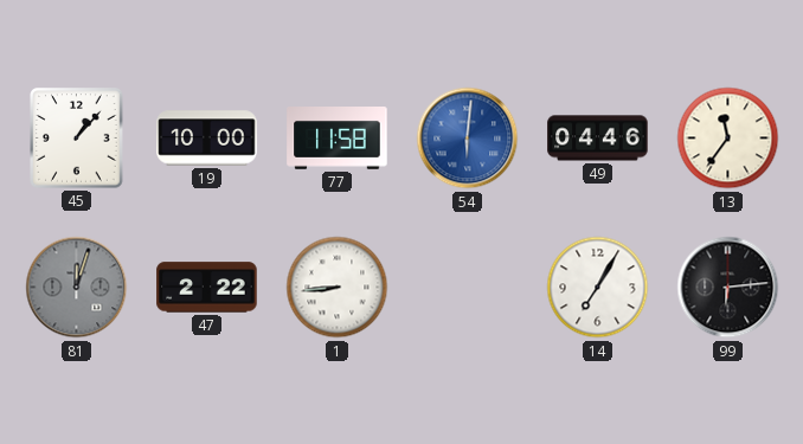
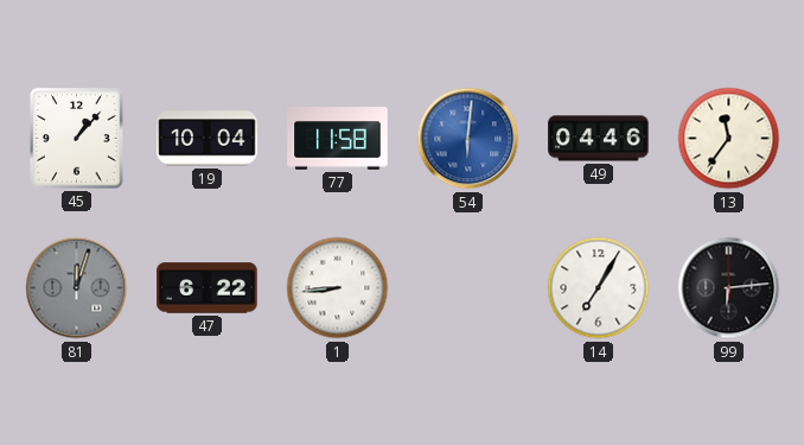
19: 10:00 -> 10:04
47: 2:22 -> 6:22
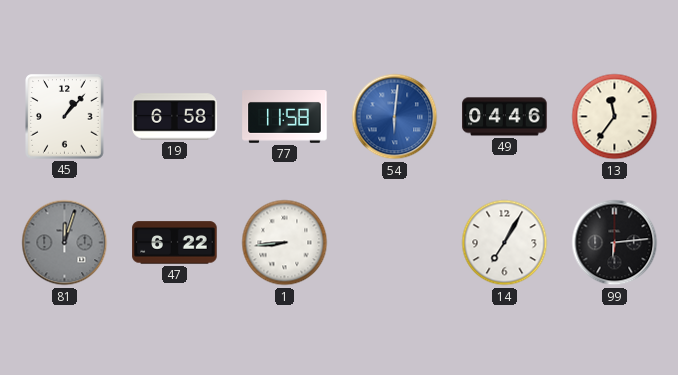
19: 10:04 -> 6:58
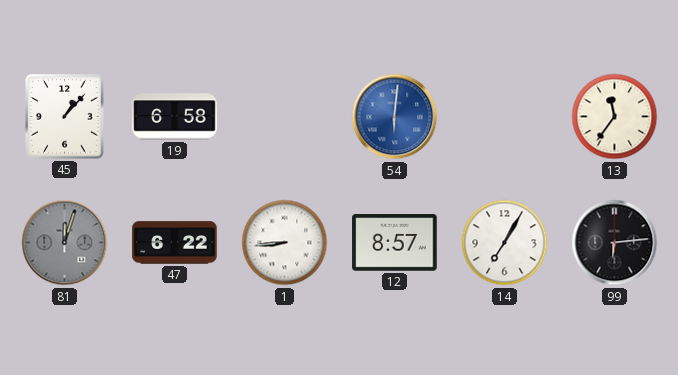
77: 11:58 -> none
49: 04:46 -> none
12: none -> 8:57
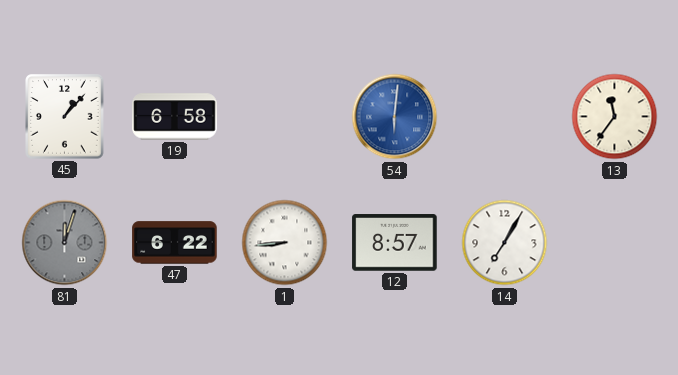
99: 6:14 -> none
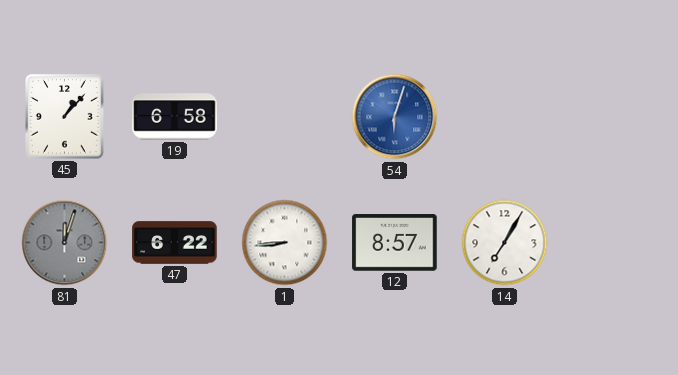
54: 6:01 -> 6:03
13: 11:36 -> none
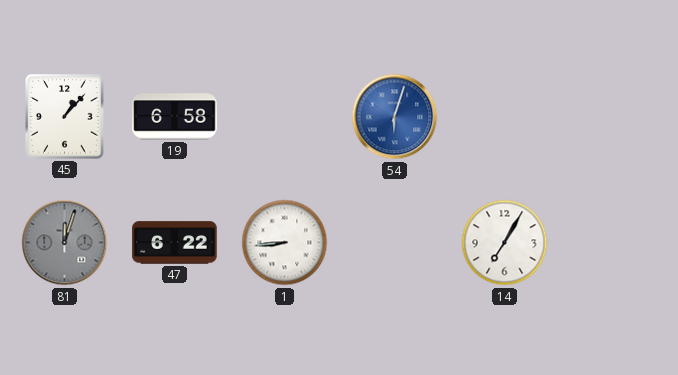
12: 8:57 -> none
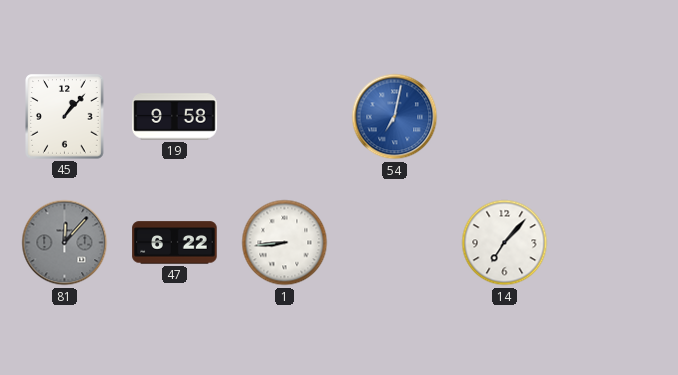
19: 6:58 -> 9:58
54: 6:03 -> 7:02
81: 12:03 -> 12:07
14: 7:05 -> 7:07
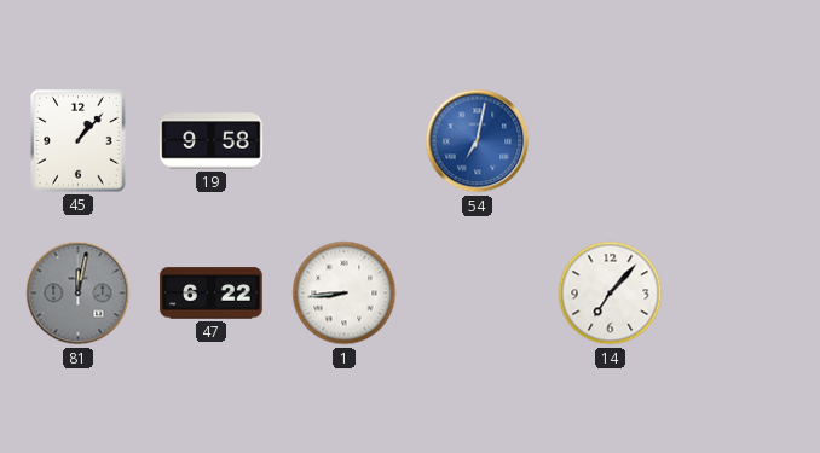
81: 12:07 -> 12:02
